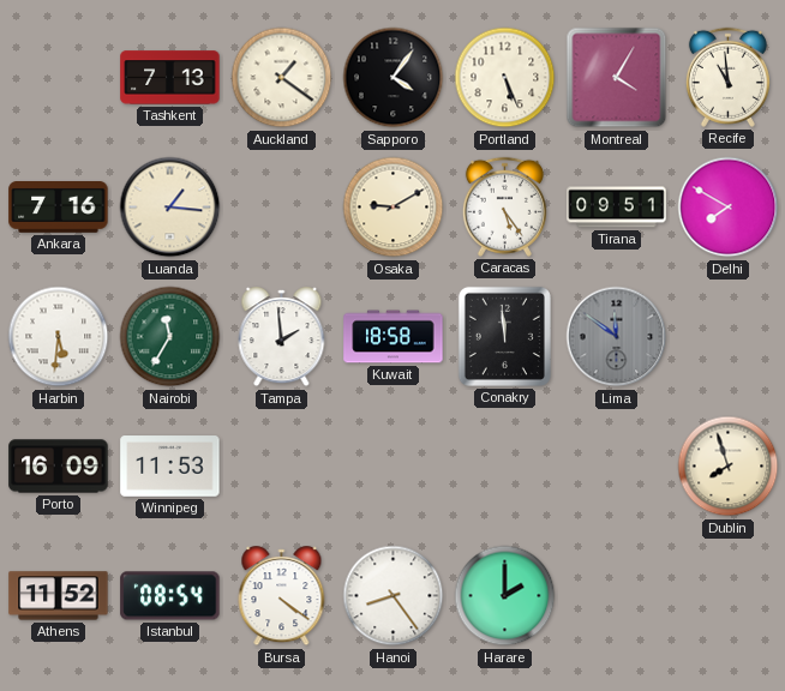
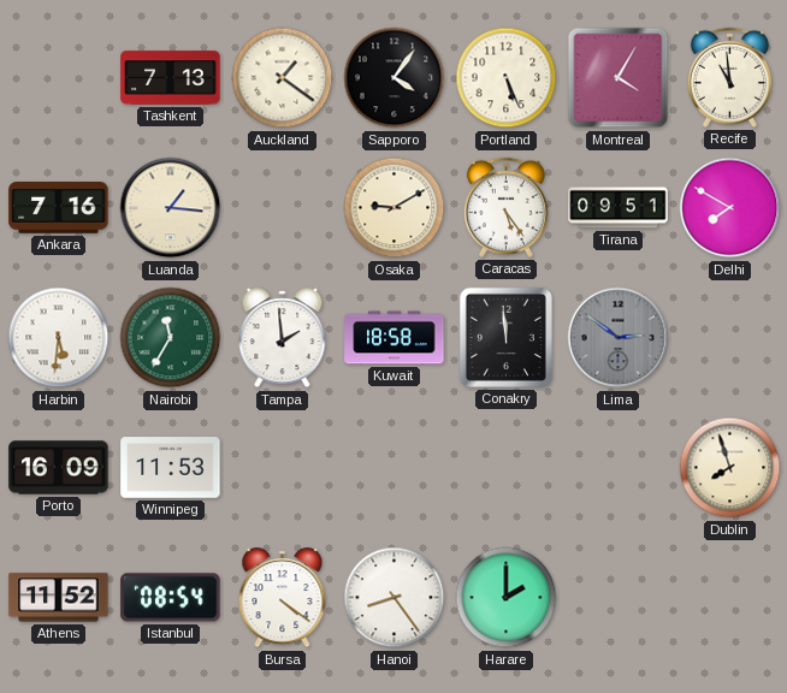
Lima: 11:51 -> 2:51
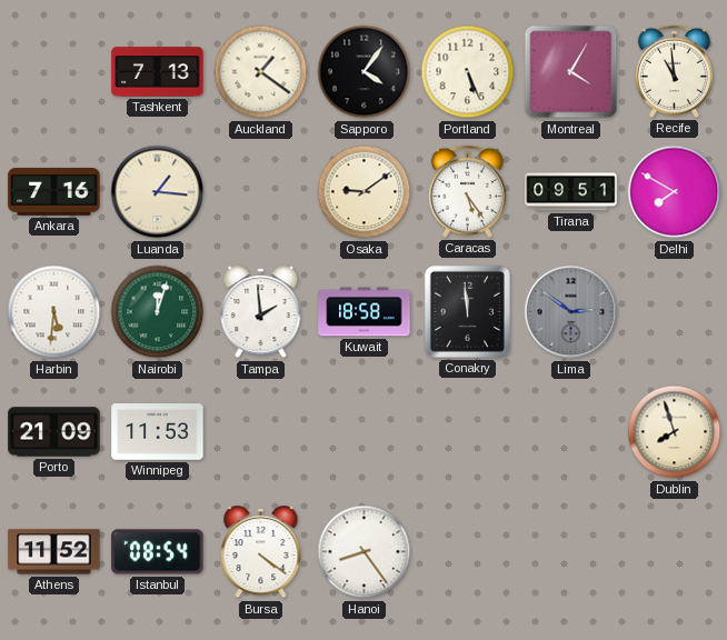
Osaka: 9:10 -> 9:09
Nairobi: 11:35 -> 12:03
Porto: 16:09 -> 21:09
Harare: 2:00 -> none
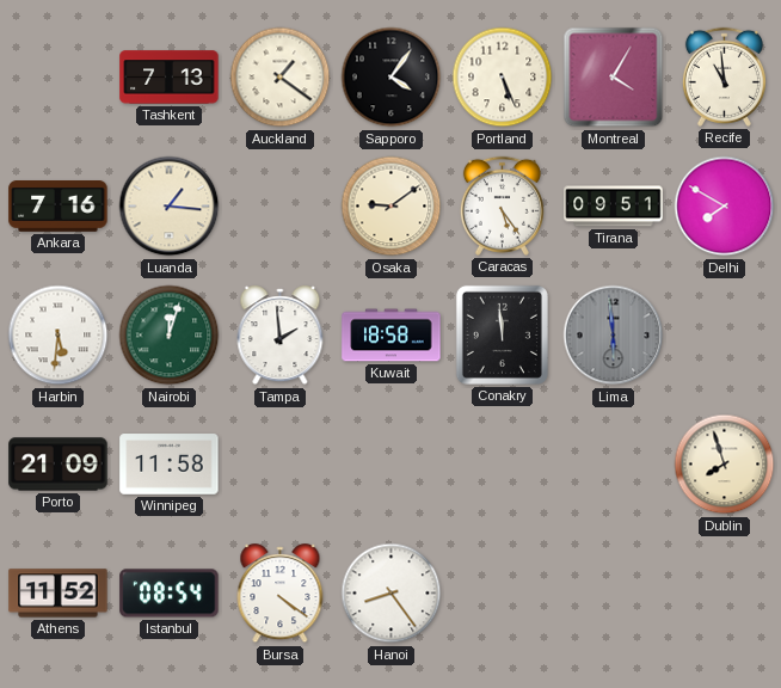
Lima: 2:51 -> 5:59
Winnipeg: 11:53 -> 11:58
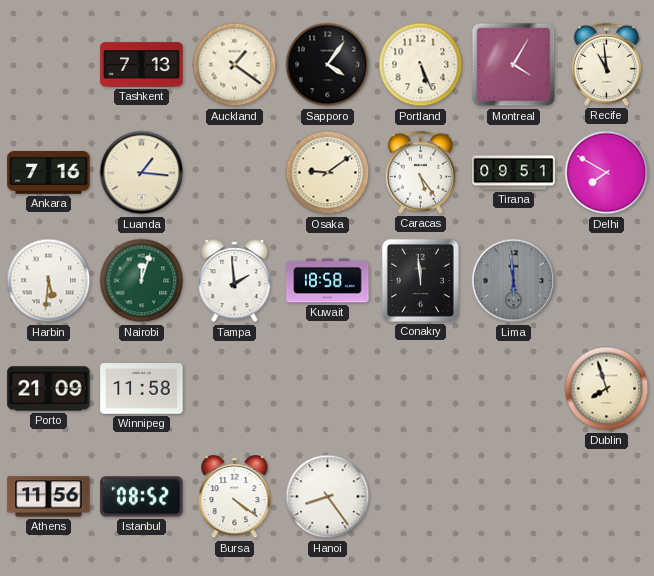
Athens: 11:52 -> 11:56
Istanbul: 08:54 -> 08:52
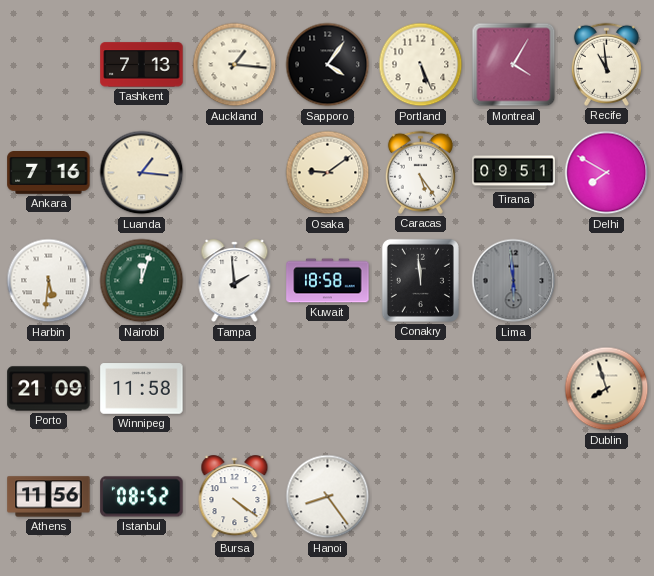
Auckland: 1:21 -> 1:16
